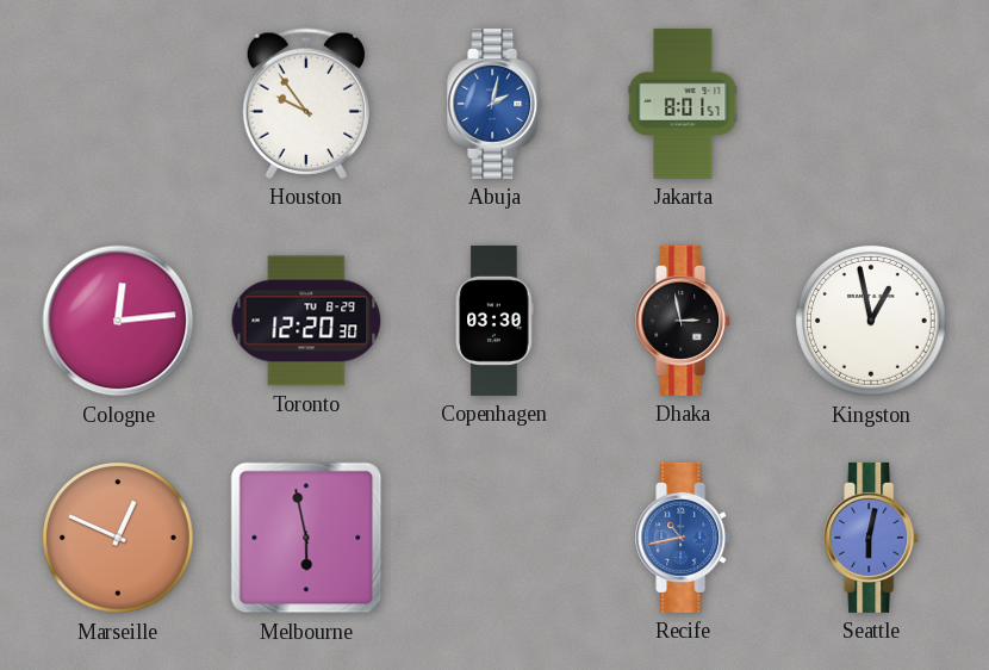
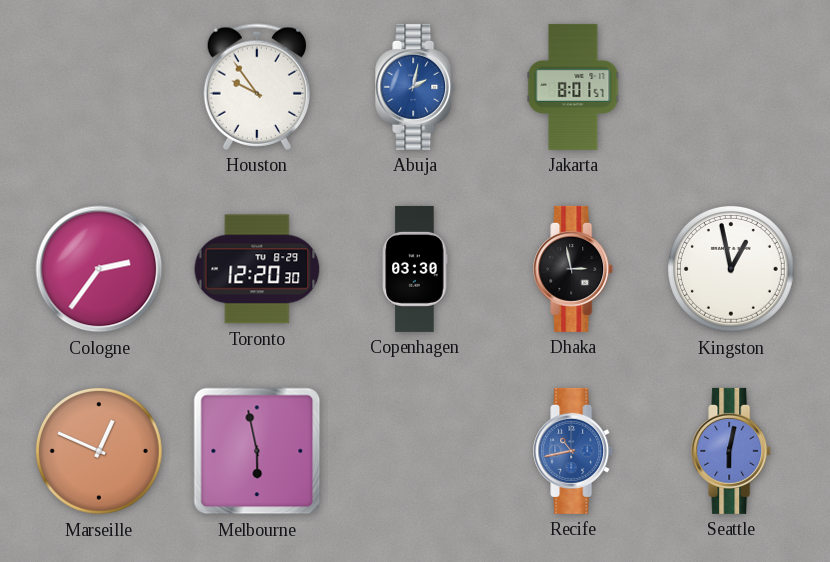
Cologne: 12:14 -> 2:36
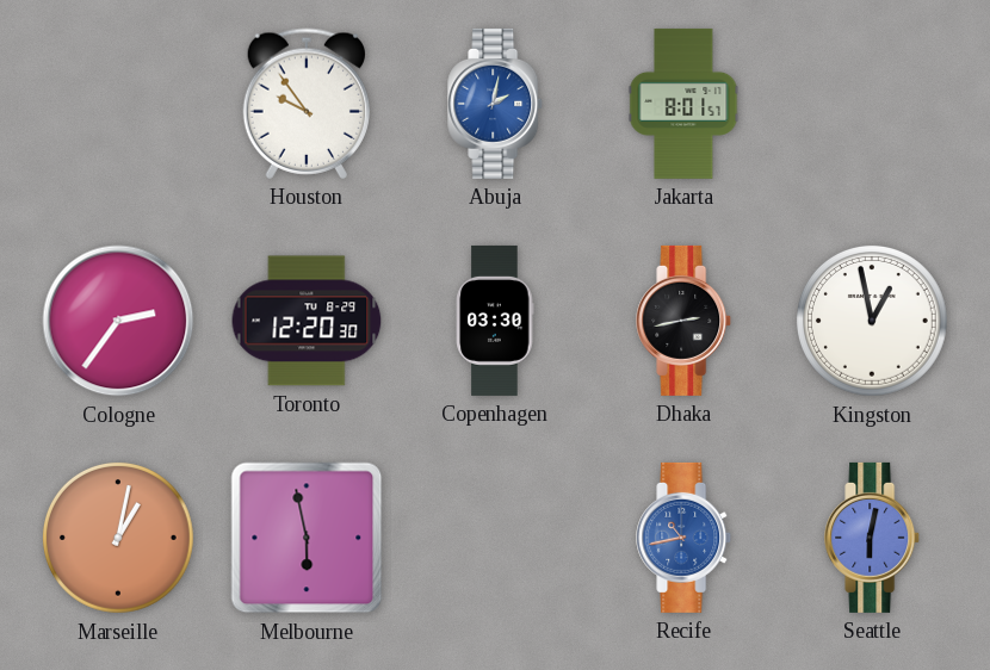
Dhaka: 2:58 -> 2:43
Marseille: 12:49 -> 1:02
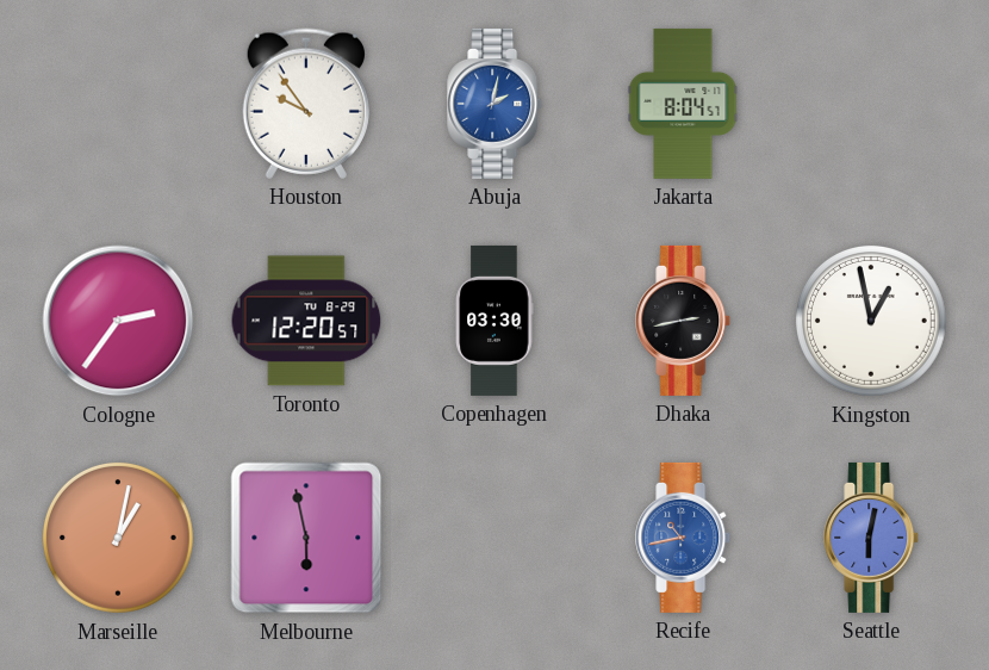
Jakarta: 8:01 -> 8:04
Toronto: 12:20:30 -> 12:20:57
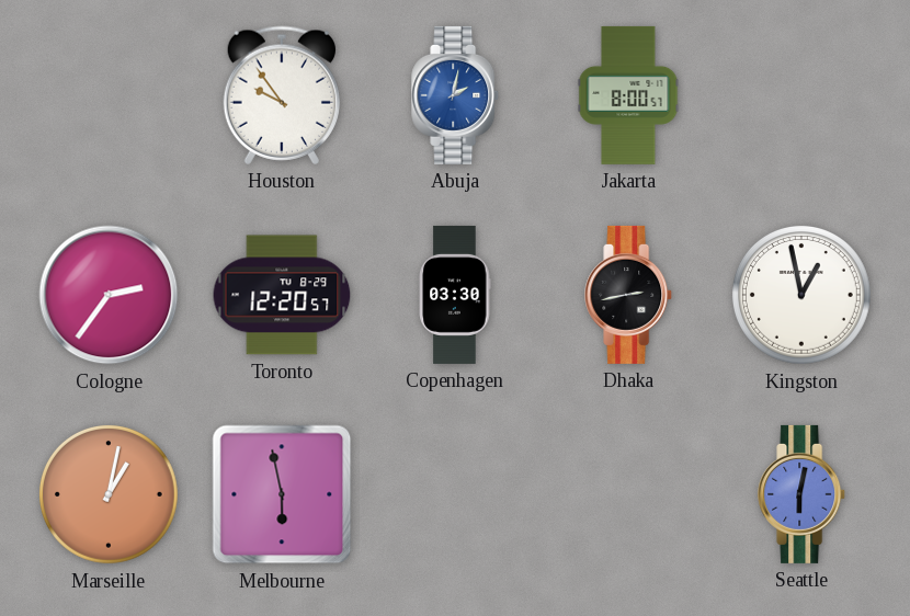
Jakarta: 8:04 -> 8:00
Recife: 10:43 -> none
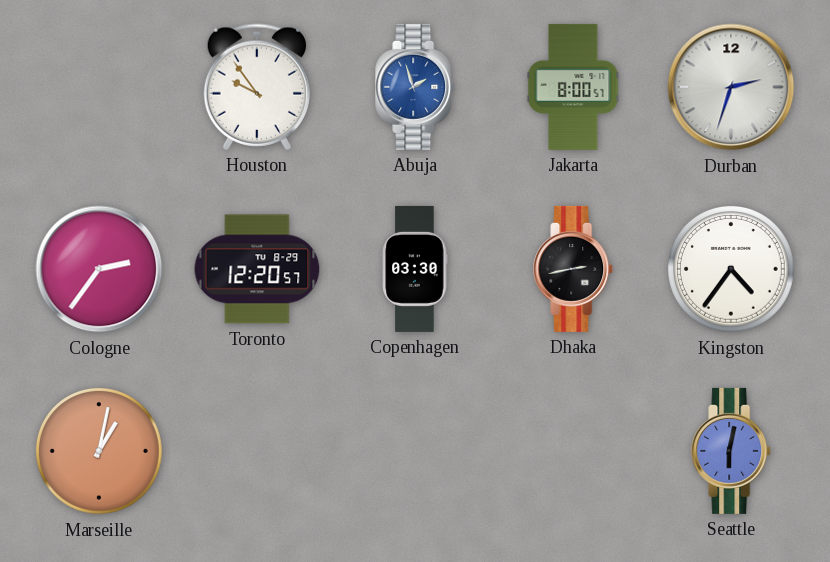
Abuja: 2:02 -> 1:57
Durban: none -> 2:33
Kingston: 12:58 -> 4:36
Melbourne: 5:58 -> none
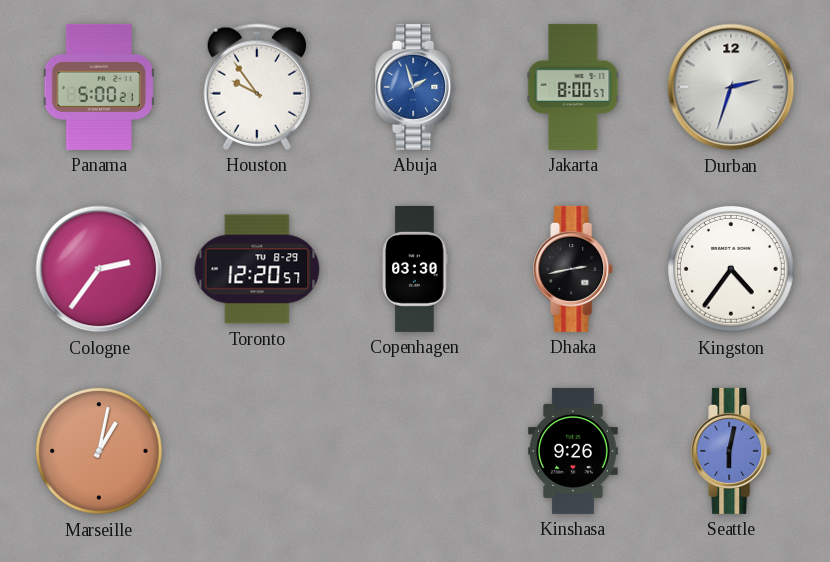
Panama: none -> 5:00
Kinshasa: none -> 9:26
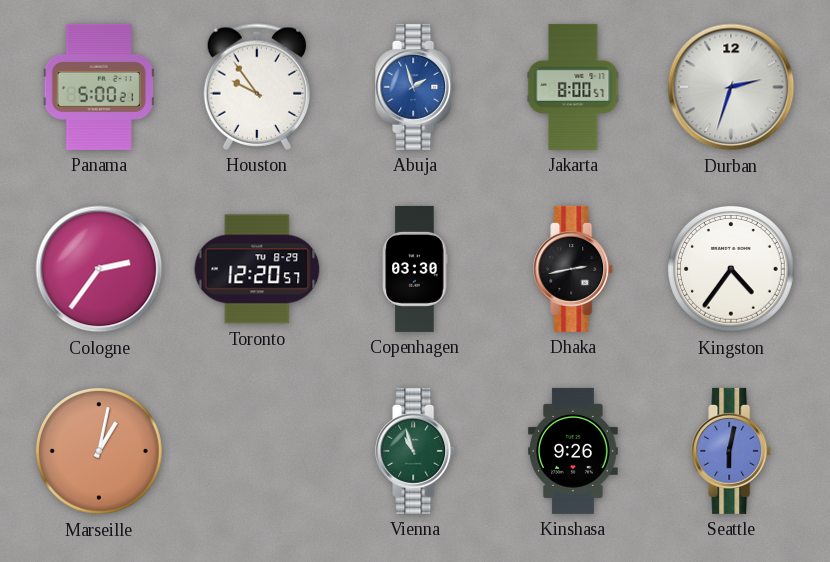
Vienna: none -> 10:57
